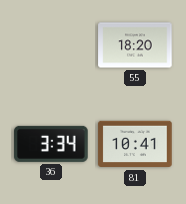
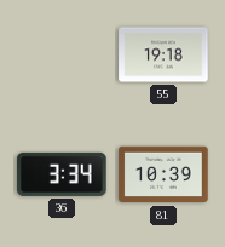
55: 18:20 -> 19:18
81: 10:41 -> 10:39
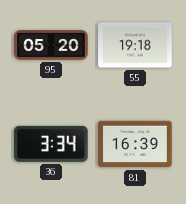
95: none -> 05:20
81: 10:39 -> 16:39
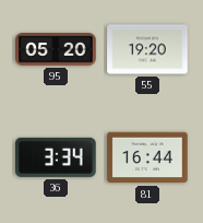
55: 19:18 -> 19:20
81: 16:39 -> 16:44
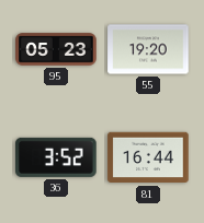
95: 05:20 -> 05:23
36: 3:34 -> 3:52
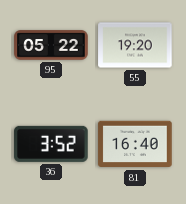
95: 05:23 -> 05:22
81: 16:44 -> 16:40
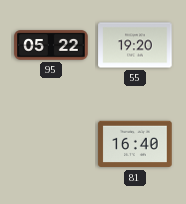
36: 3:52 -> none
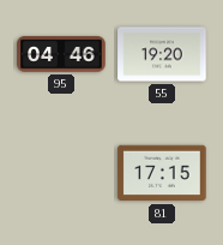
95: 05:22 -> 04:46
81: 16:40 -> 17:15
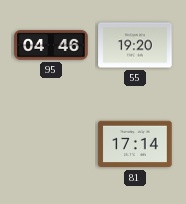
81: 17:15 -> 17:14
